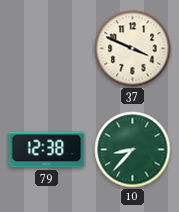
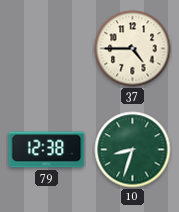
37: 3:49 -> 4:45
10: 8:37 -> 8:33
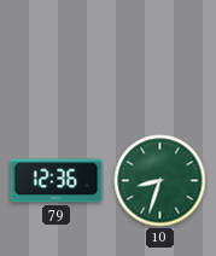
37: 4:45 -> none
79: 12:38 -> 12:36
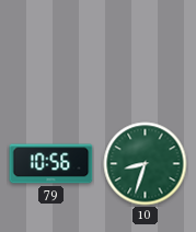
79: 12:36 -> 10:56
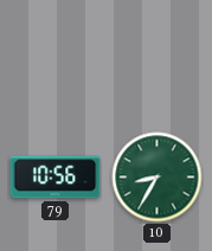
10: 8:33 -> 8:35
